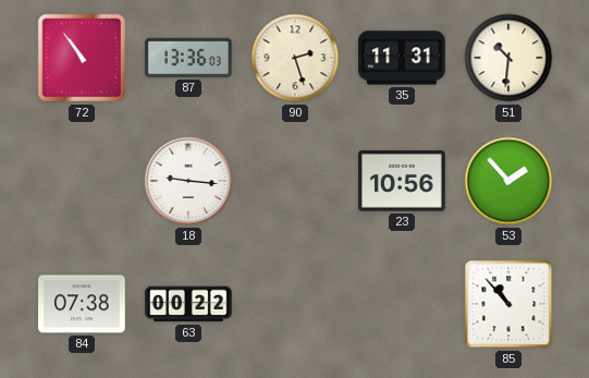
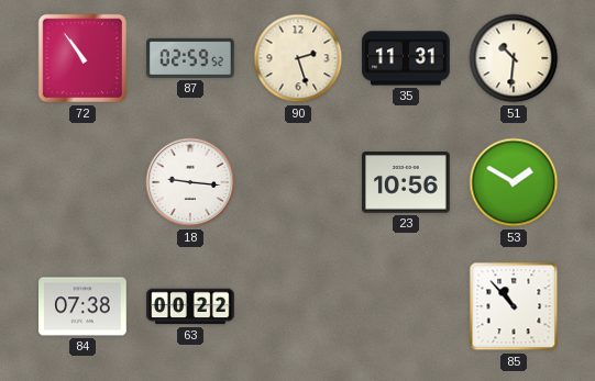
87: 13:36 -> 02:59
53: 1:53 -> 1:50
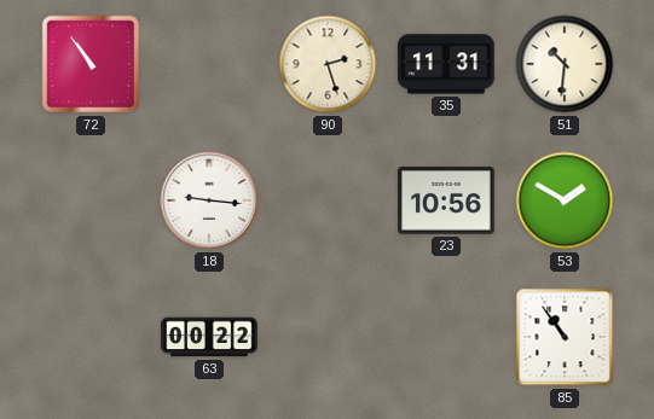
87: 02:59 -> none
84: 07:38 -> none
85: 10:53 -> 10:54
